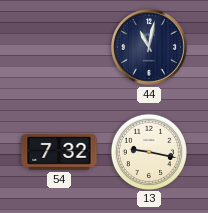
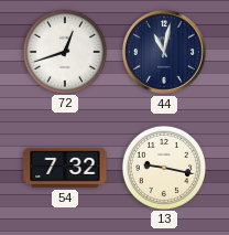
72: none -> 12:42
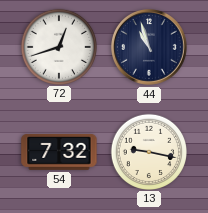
44: 11:02 -> 10:57
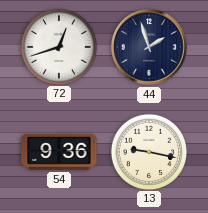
44: 10:57 -> 1:57
54: 7:32 -> 9:36
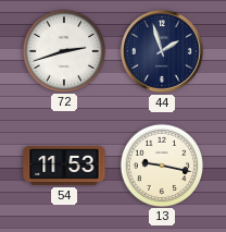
72: 12:42 -> 2:42
54: 9:36 -> 11:53
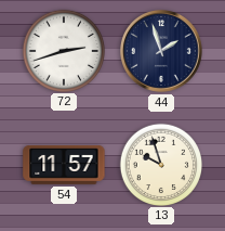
54: 11:53 -> 11:57
13: 9:17 -> 9:57
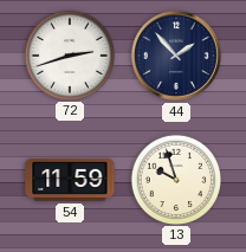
44: 1:57 -> 1:53
54: 11:57 -> 11:59
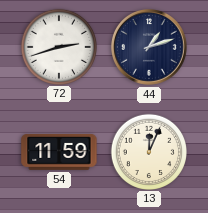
44: 1:53 -> 1:12
13: 9:57 -> 12:04
